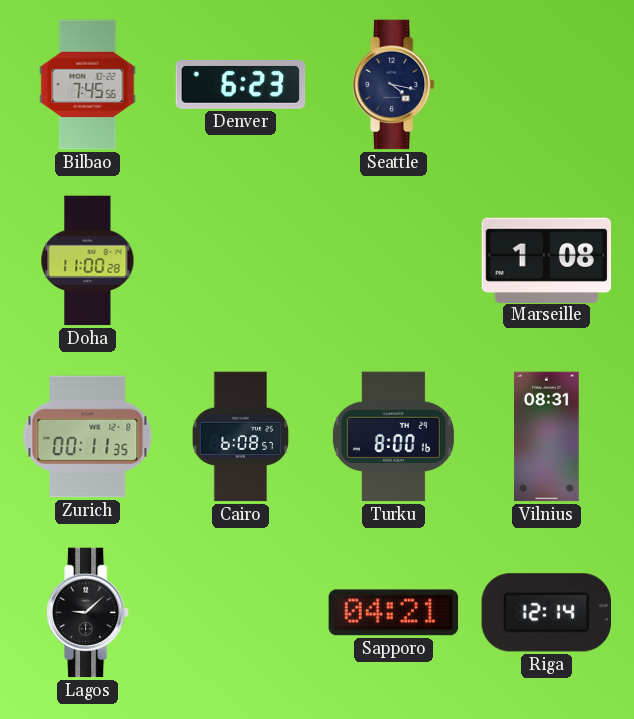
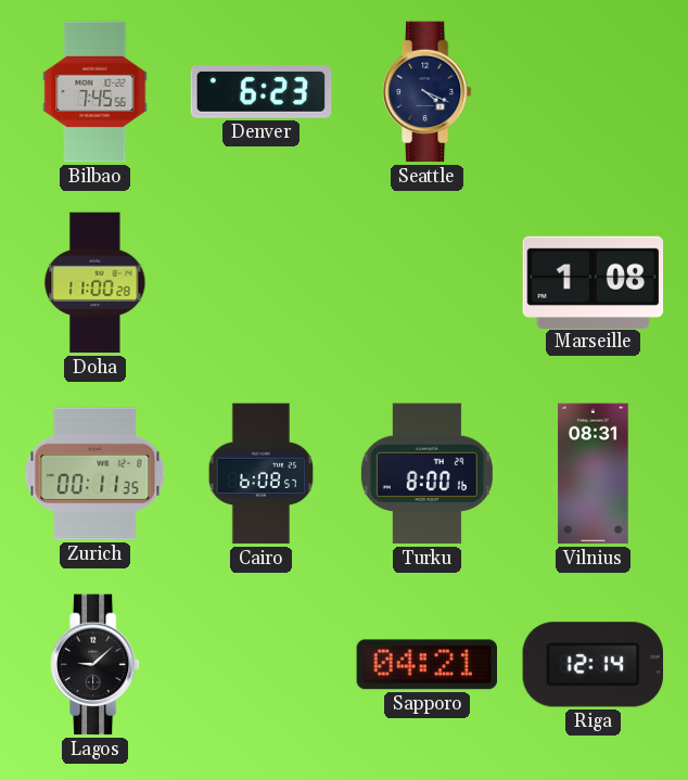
Seattle: 4:17 -> 4:19
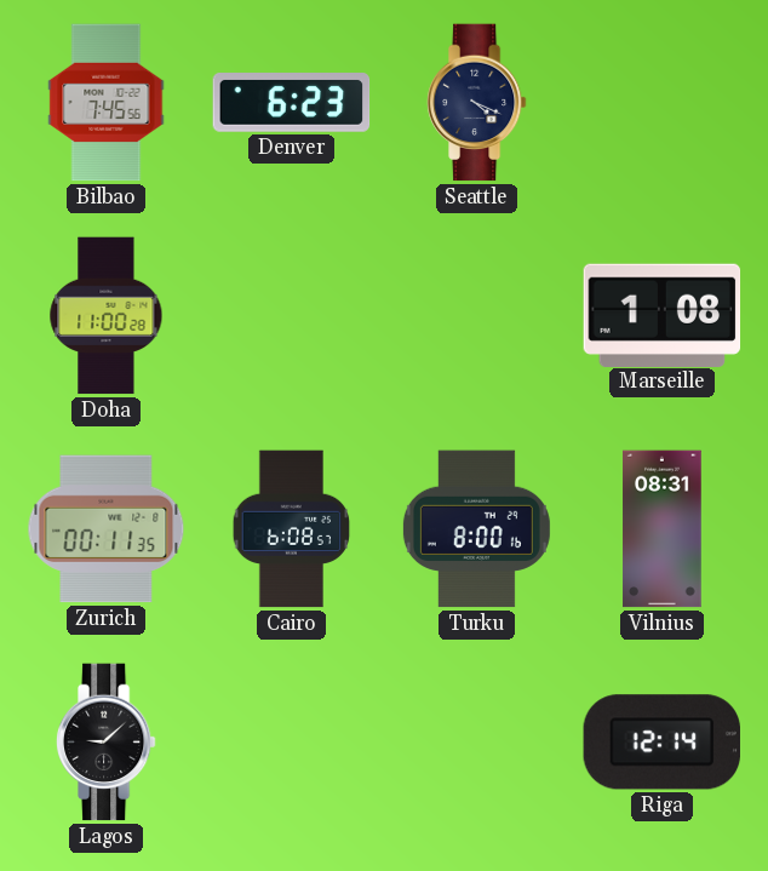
Sapporo: 04:21 -> none
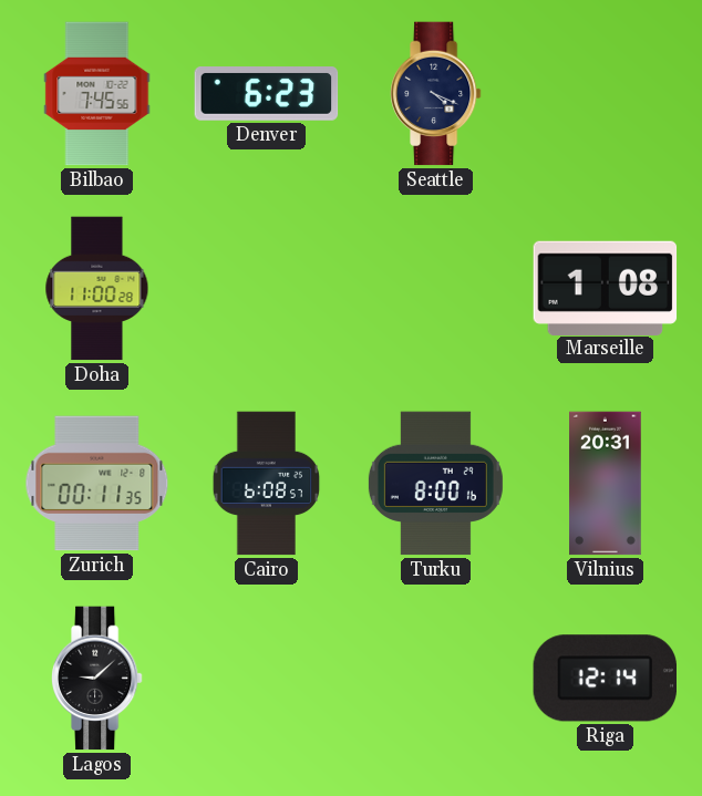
Vilnius: 08:31 -> 20:31
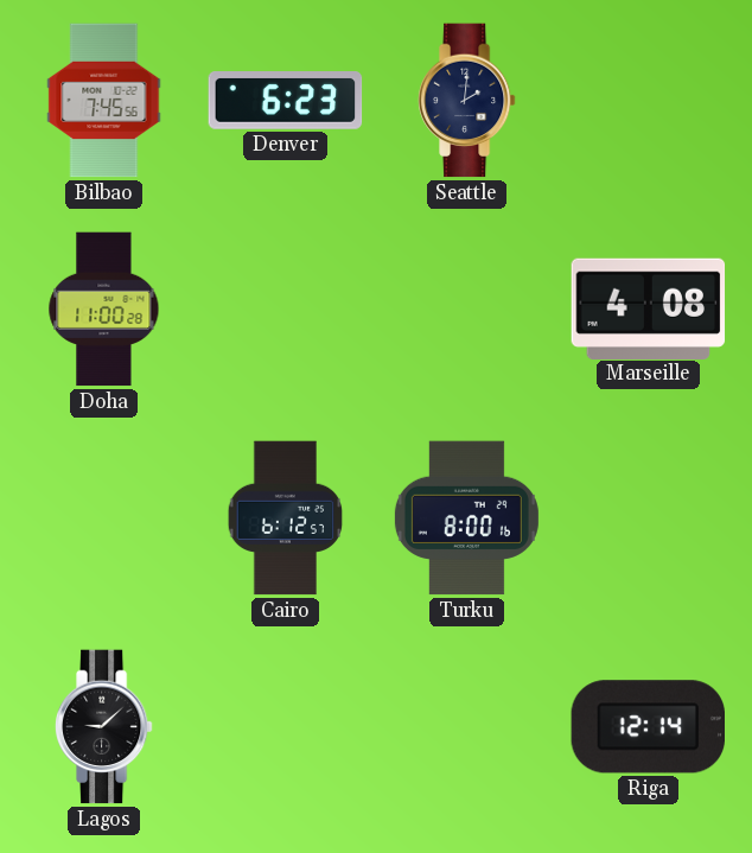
Seattle: 4:19 -> 2:01
Marseille: 1:08 -> 4:08
Zurich: 00:11 -> none
Cairo: 6:08 -> 6:12
Vilnius: 20:31 -> none
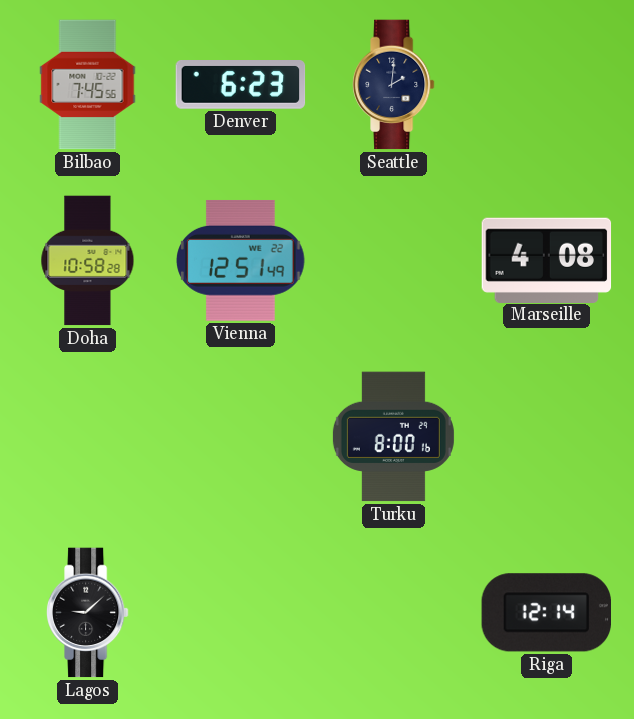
Doha: 11:00 -> 10:58
Vienna: none -> 12:51
Cairo: 6:12 -> none
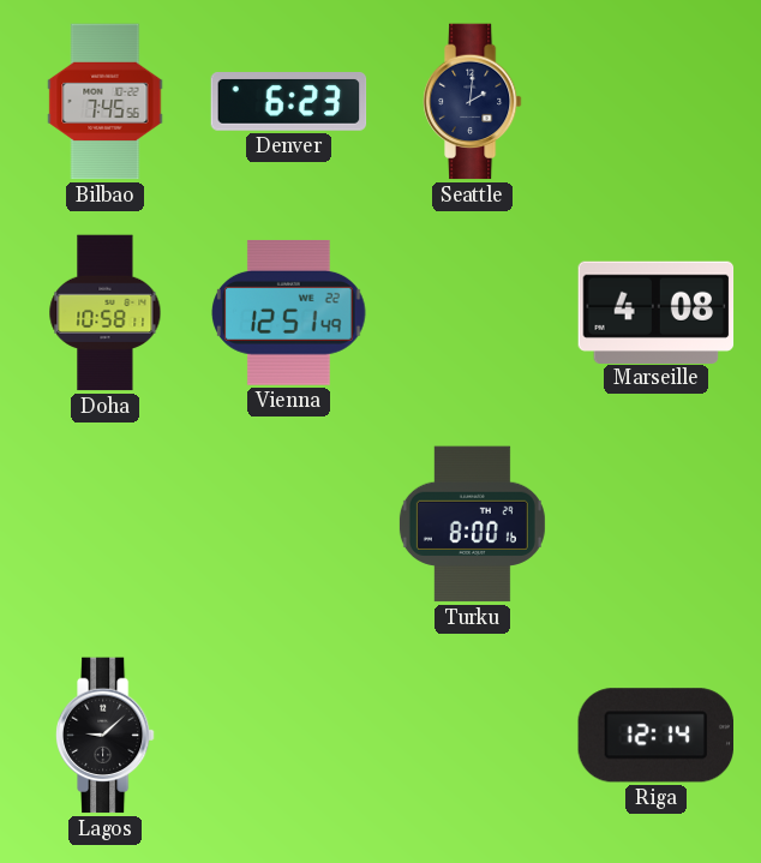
Doha: 10:58:28 -> 10:58:11
